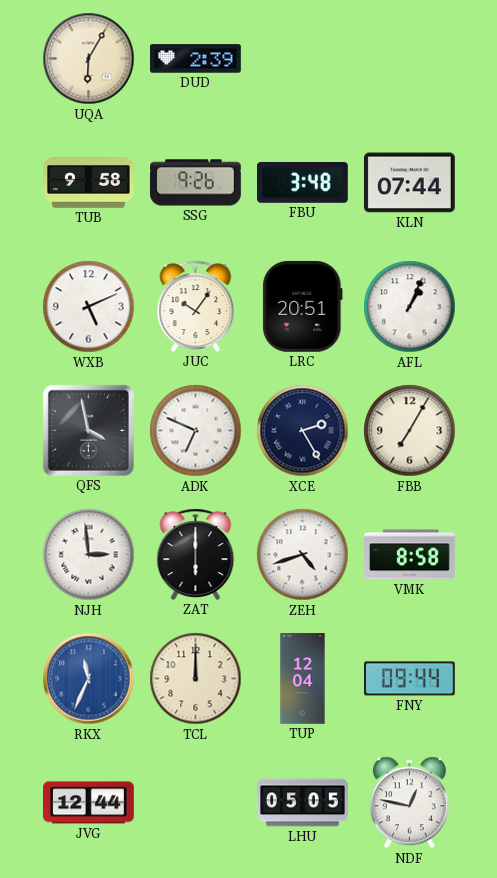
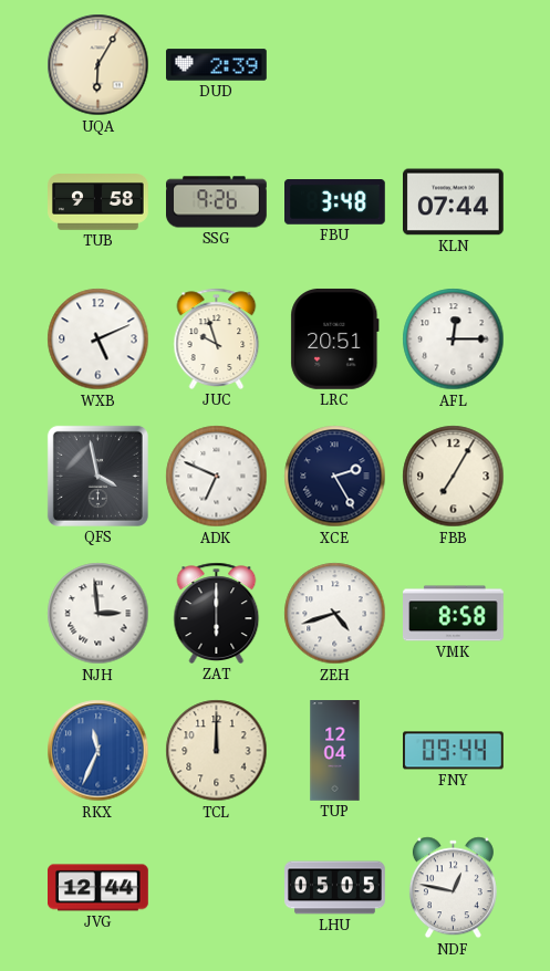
JUC: 10:06 -> 9:57
AFL: 1:04 -> 12:15
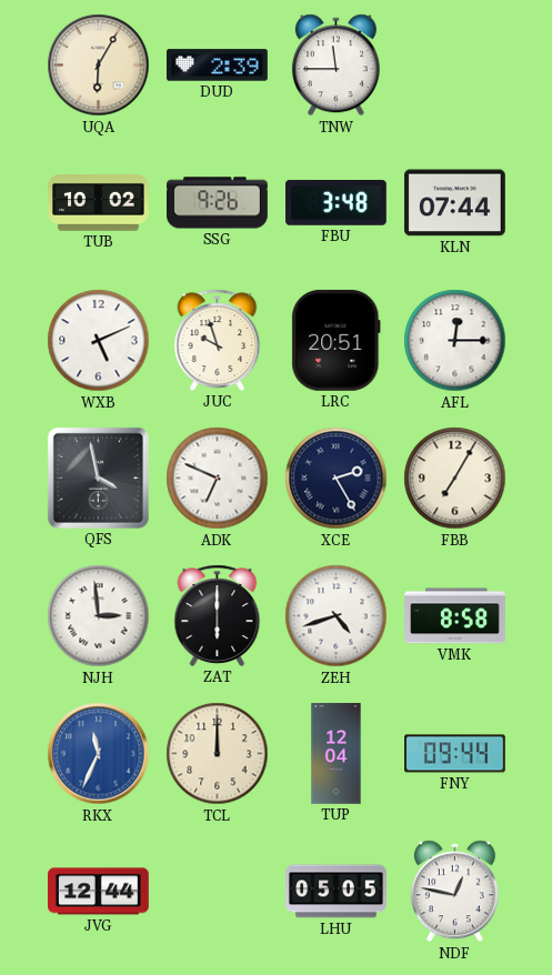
TNW: none -> 11:45
TUB: 9:58 -> 10:02
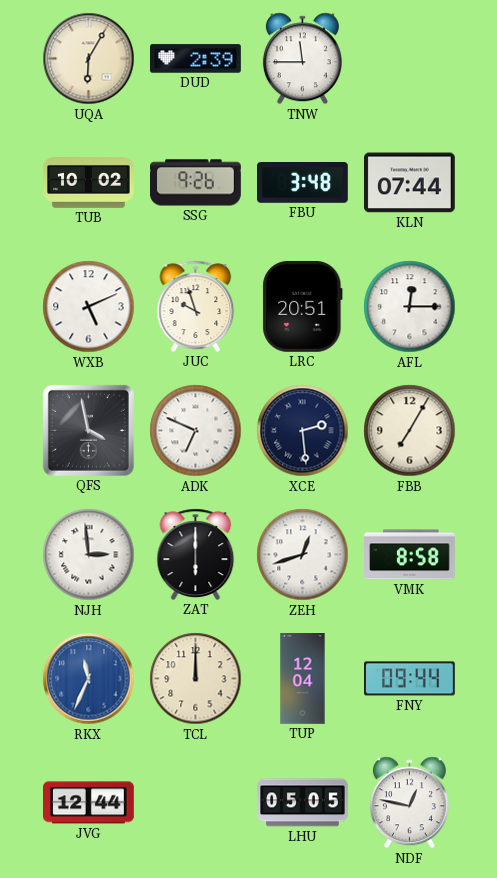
XCE: 2:25 -> 2:29
ZEH: 4:42 -> 12:42
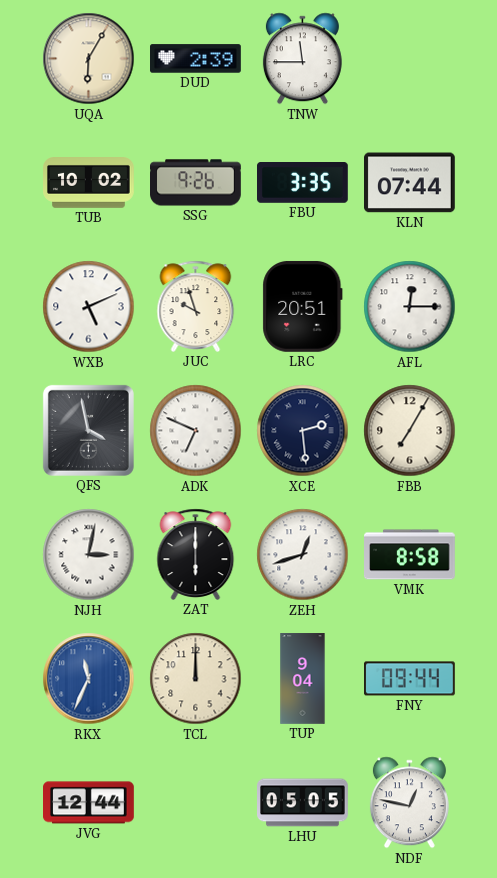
FBU: 3:48 -> 3:35
NJH: 2:59 -> 3:02
TUP: 12:04 -> 9:04
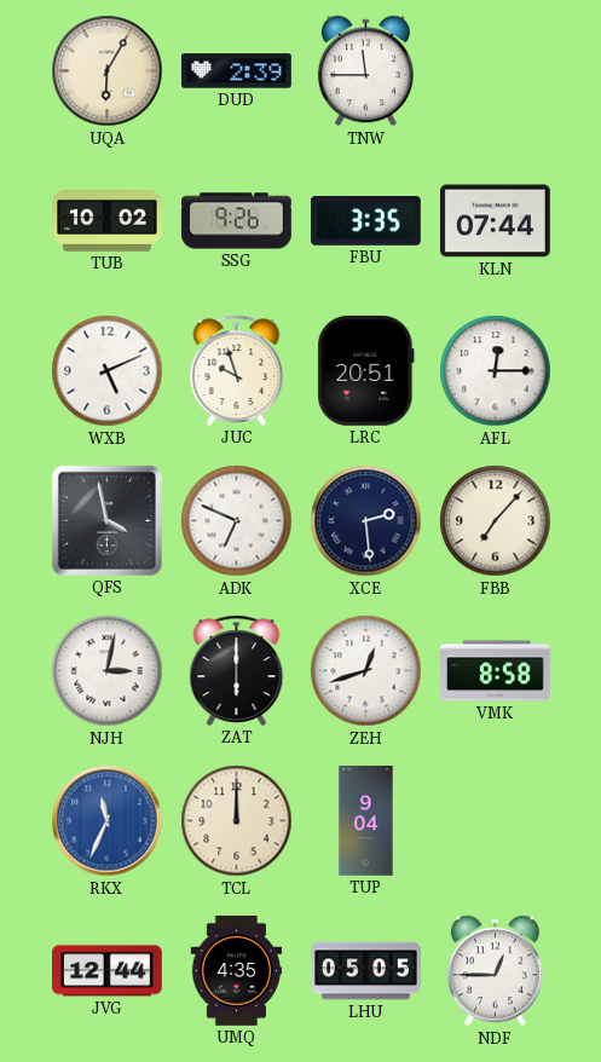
FBB: 7:05 -> 7:07
FNY: 09:44 -> none
UMQ: none -> 4:35
NDF: 12:47 -> 12:45
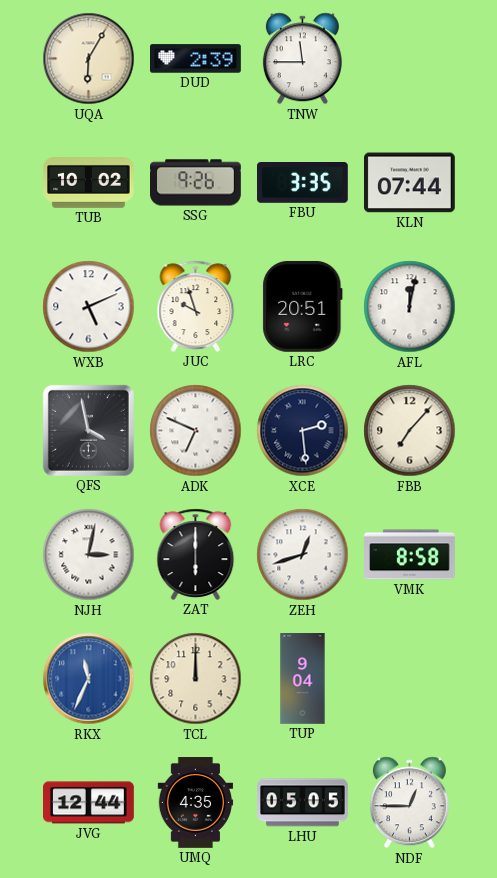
AFL: 12:15 -> 12:02
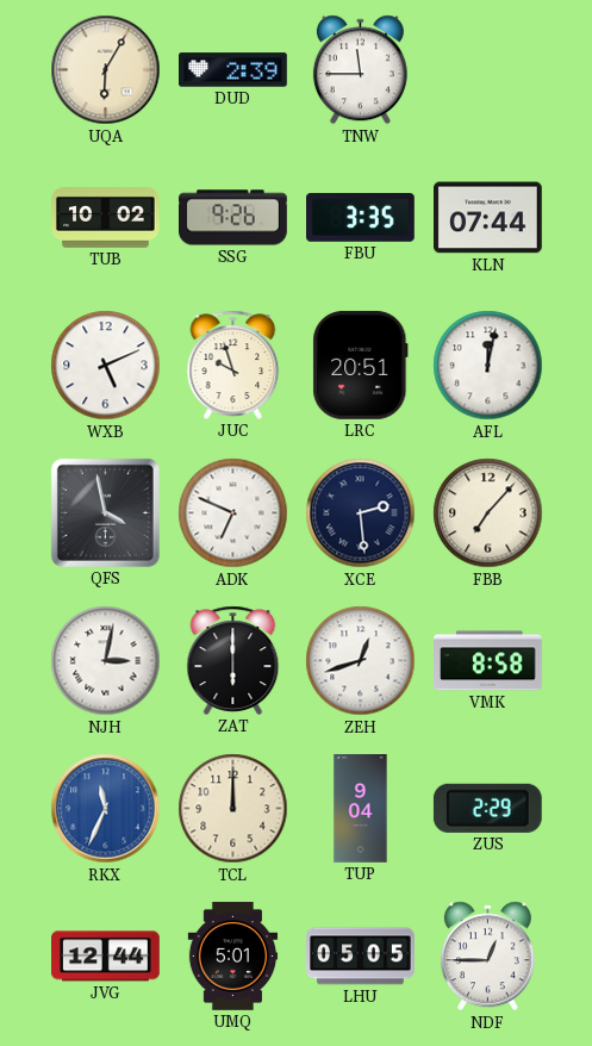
ZUS: none -> 2:29
UMQ: 4:35 -> 5:01
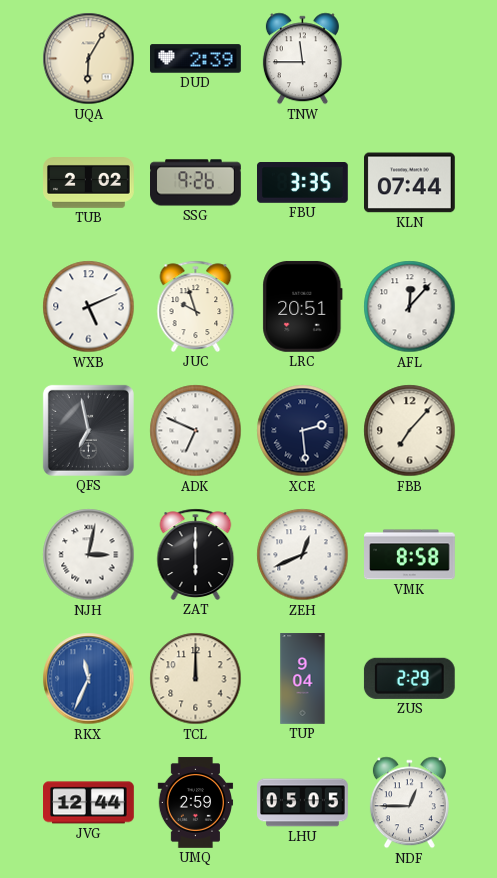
TUB: 10:02 -> 2:02
AFL: 12:02 -> 12:07
QFS: 3:58 -> 6:58
ZEH: 12:42 -> 12:41
UMQ: 5:01 -> 2:59
